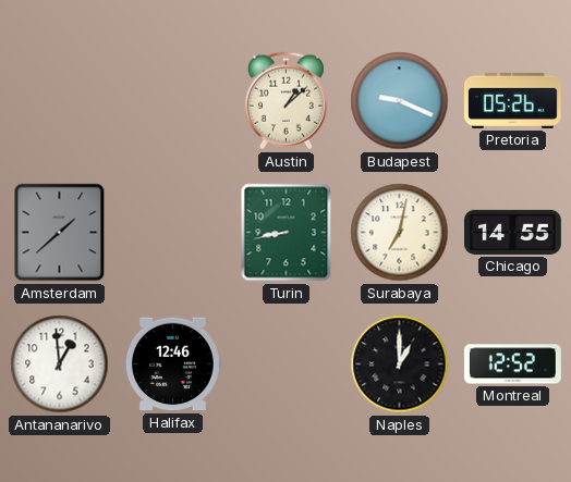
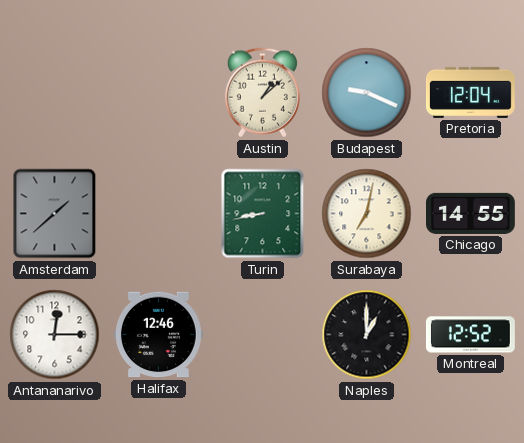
Pretoria: 05:26 -> 12:04
Antananarivo: 12:59 -> 12:15
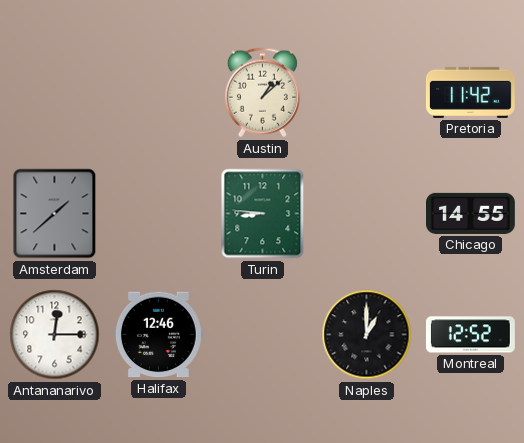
Budapest: 9:19 -> none
Pretoria: 12:04 -> 11:42
Turin: 8:43 -> 8:46
Surabaya: 7:02 -> none
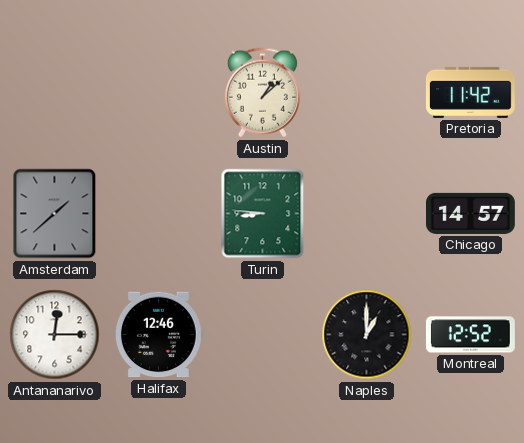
Chicago: 14:55 -> 14:57
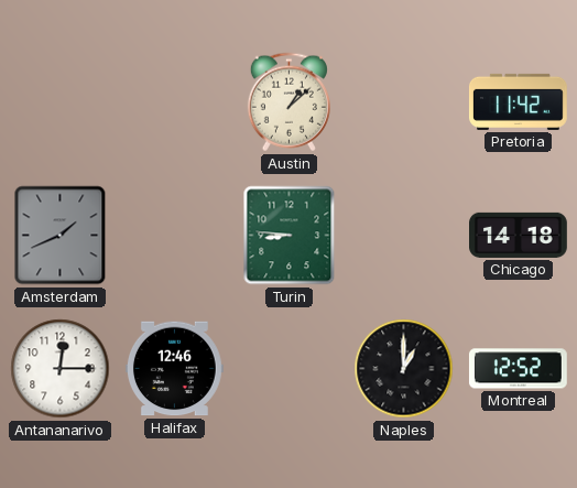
Amsterdam: 1:38 -> 1:41
Chicago: 14:57 -> 14:18
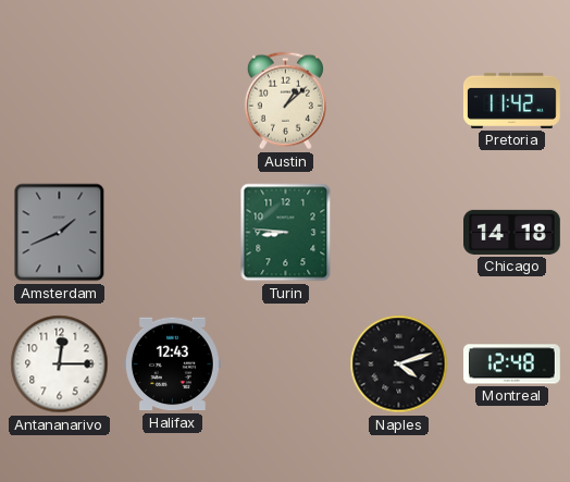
Halifax: 12:46 -> 12:43
Naples: 1:00 -> 4:12
Montreal: 12:52 -> 12:48
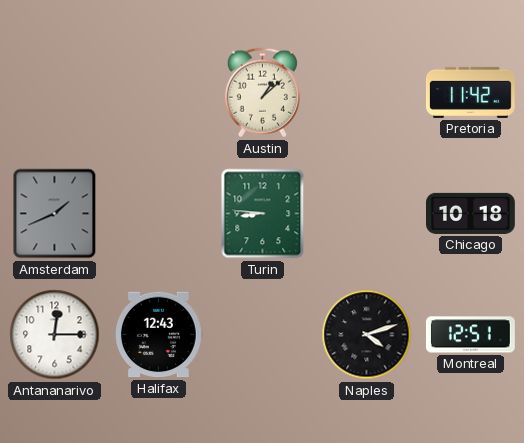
Chicago: 14:18 -> 10:18
Montreal: 12:48 -> 12:51
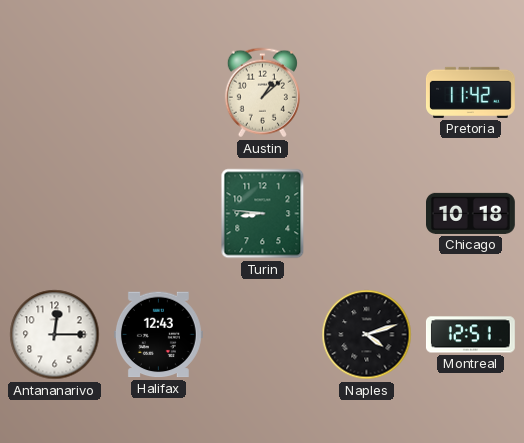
Amsterdam: 1:41 -> none
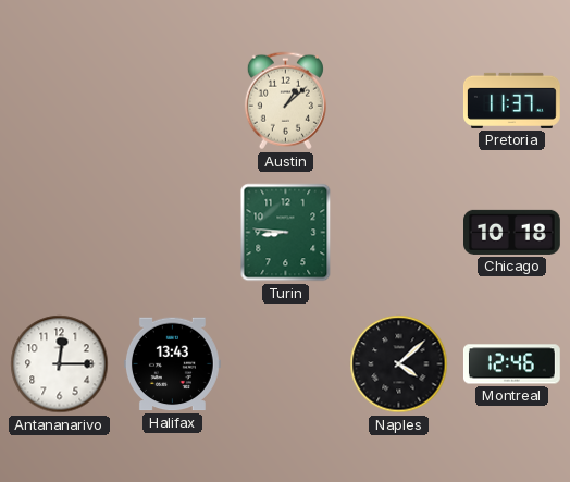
Pretoria: 11:42 -> 11:37
Halifax: 12:43 -> 13:43
Naples: 4:12 -> 4:08
Montreal: 12:51 -> 12:46
